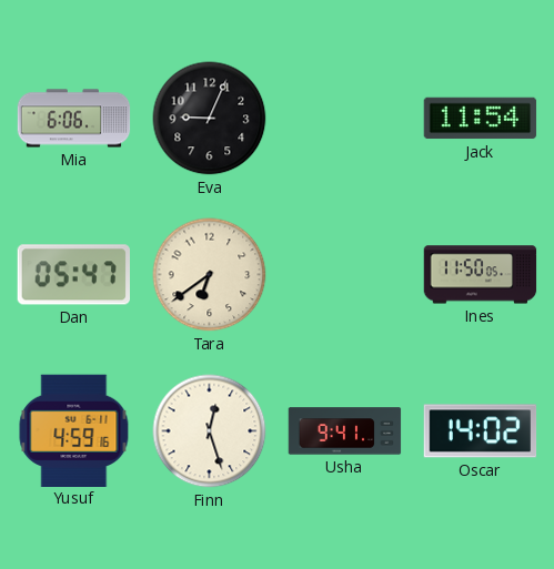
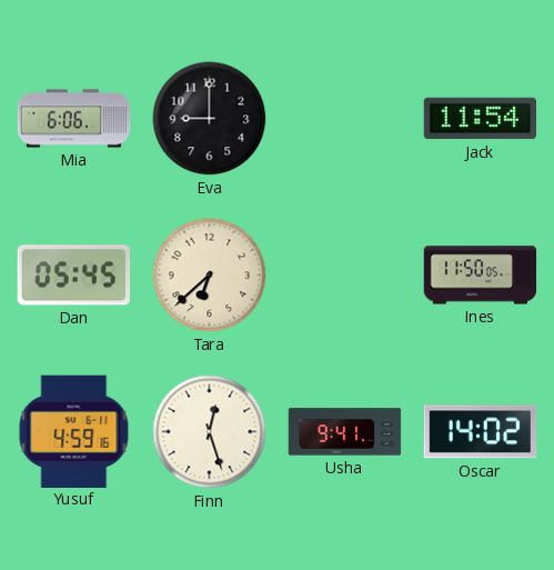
Eva: 9:04 -> 9:00
Dan: 05:47 -> 05:45
Tara: 6:39 -> 6:38
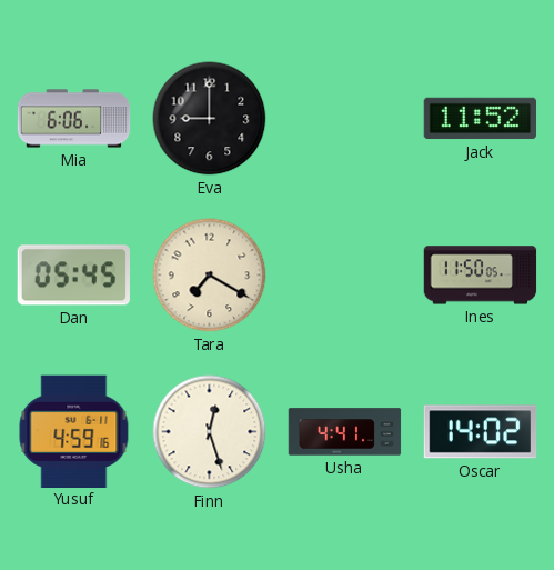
Jack: 11:54 -> 11:52
Tara: 6:38 -> 7:20
Usha: 9:41 -> 4:41
